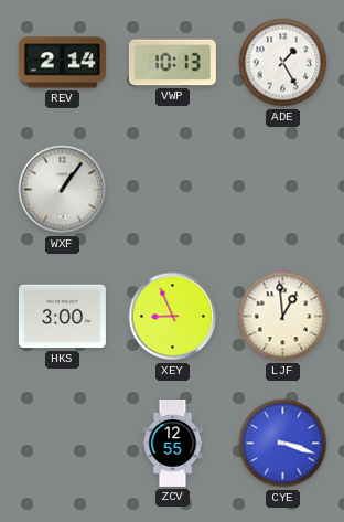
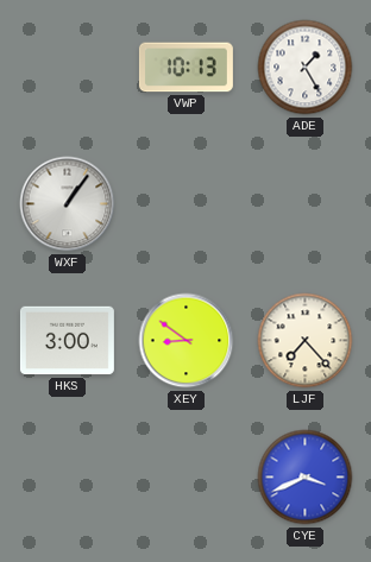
REV: 2:14 -> none
XEY: 8:56 -> 8:51
LJF: 12:59 -> 7:23
ZCV: 12:55 -> none
CYE: 3:18 -> 3:41
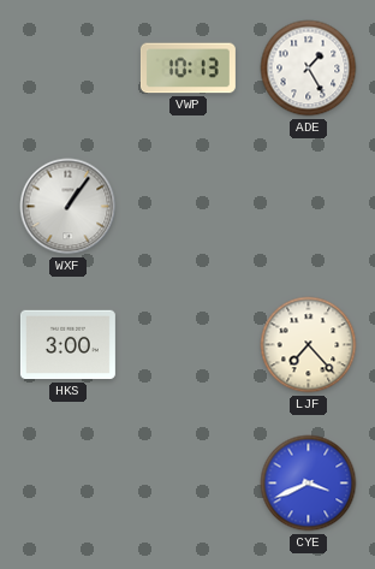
XEY: 8:51 -> none
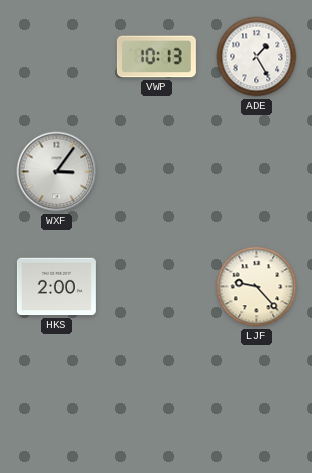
WXF: 1:06 -> 3:06
HKS: 3:00 -> 2:00
LJF: 7:23 -> 9:23
CYE: 3:41 -> none
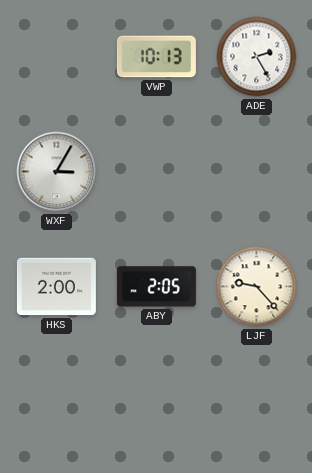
ADE: 1:25 -> 2:25
WXF: 3:06 -> 3:05
ABY: none -> 2:05
